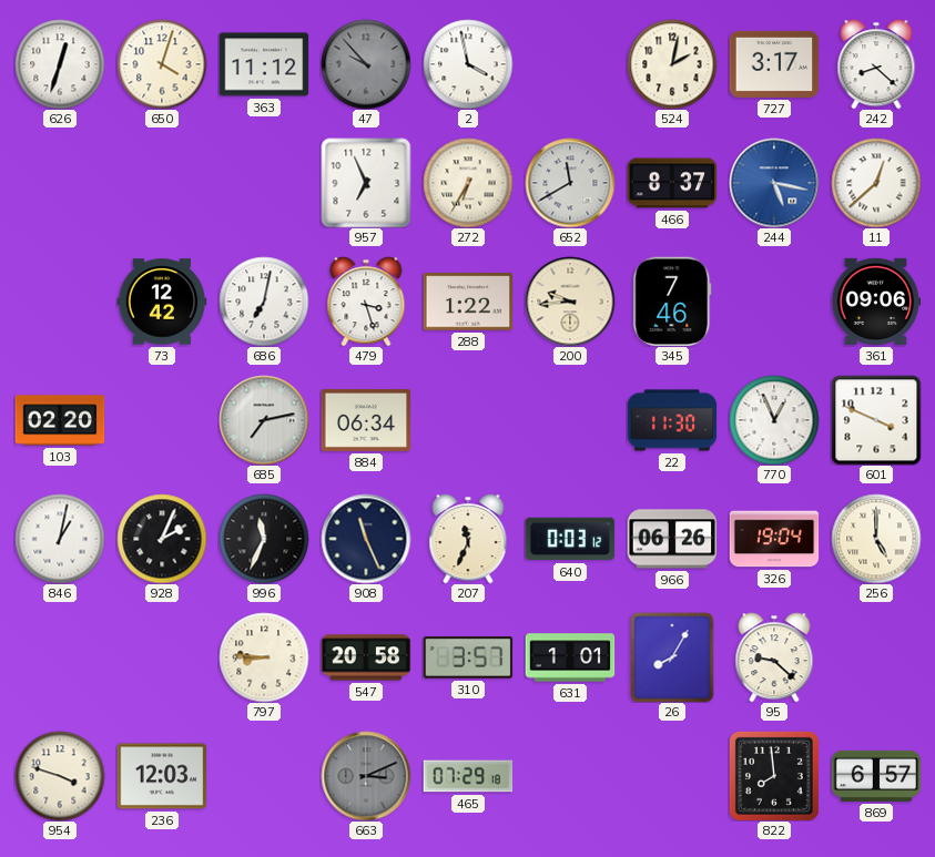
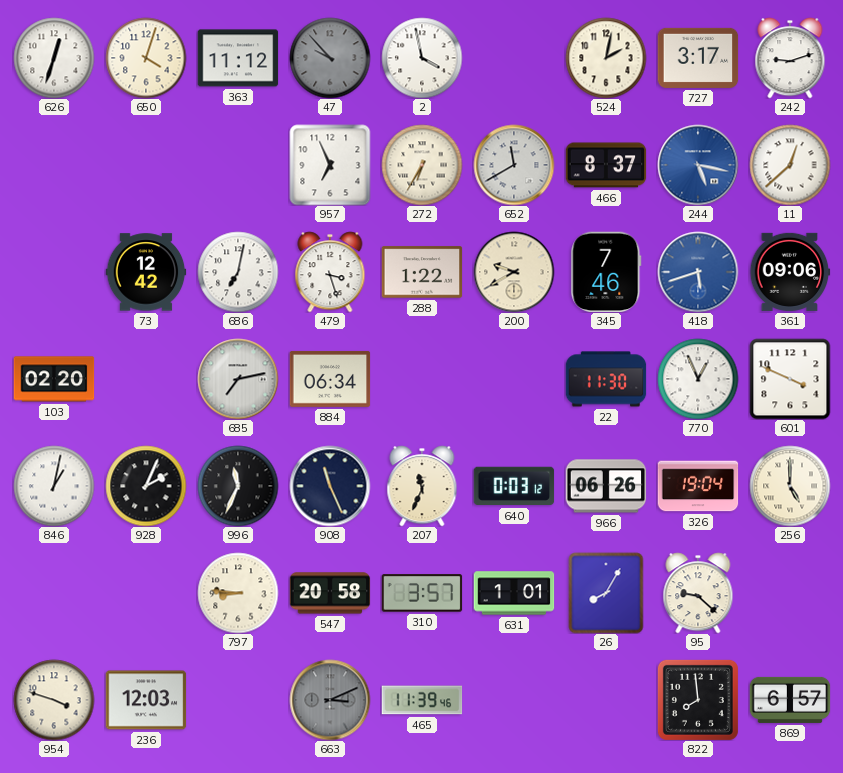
242: 8:22 -> 9:12
200: 9:44 -> 9:40
418: none -> 5:42
465: 07:29 -> 11:39
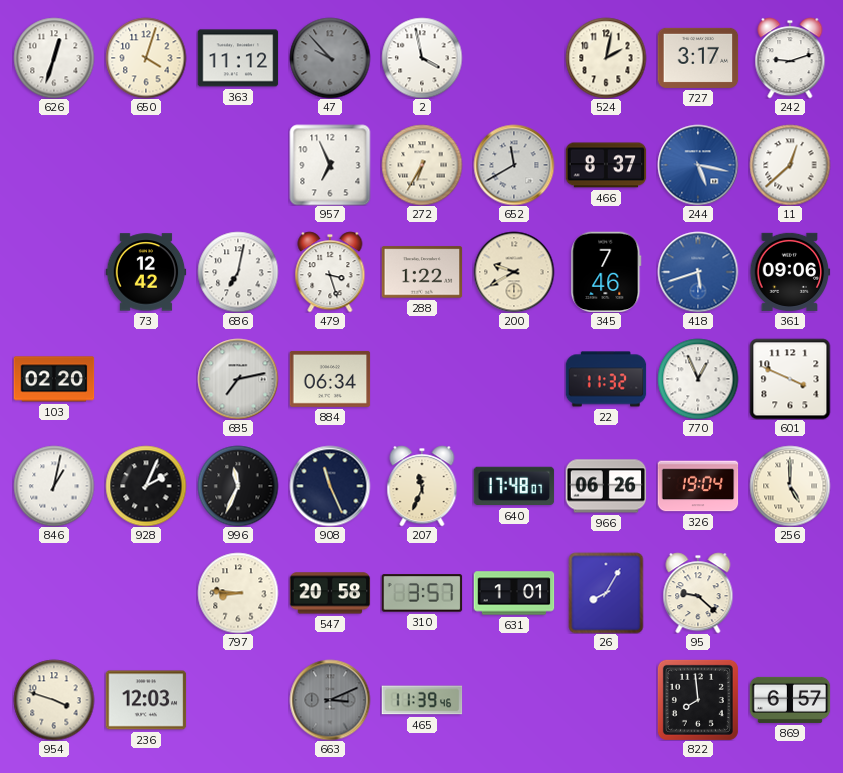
22: 11:30 -> 11:32
640: 0:03 -> 17:48
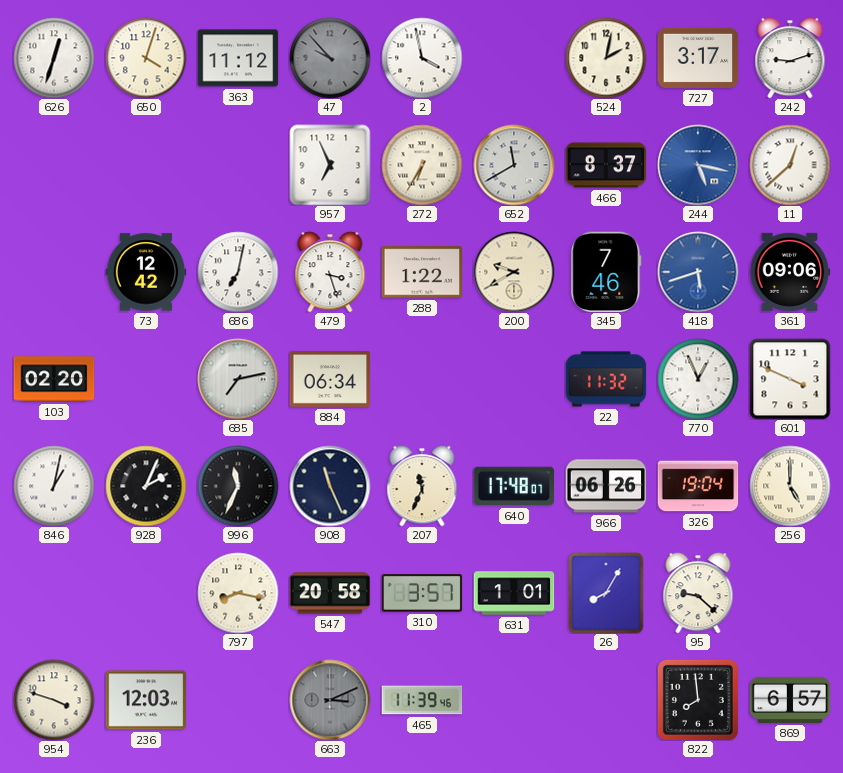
797: 8:46 -> 8:17
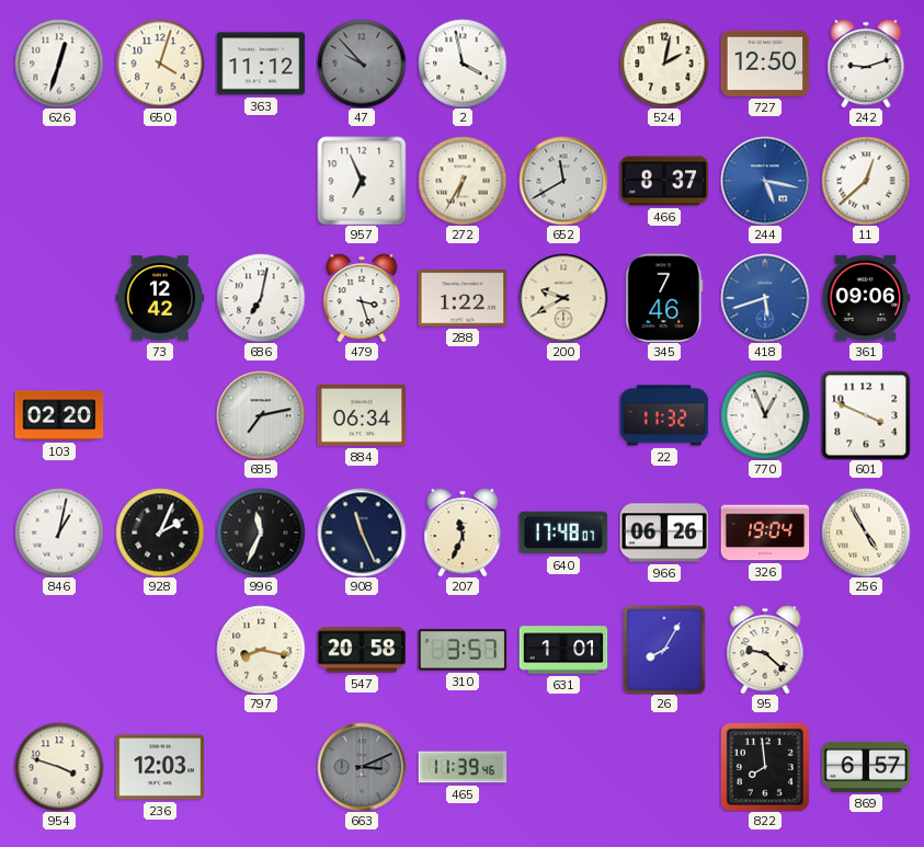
727: 3:17 -> 12:50
256: 5:00 -> 4:55
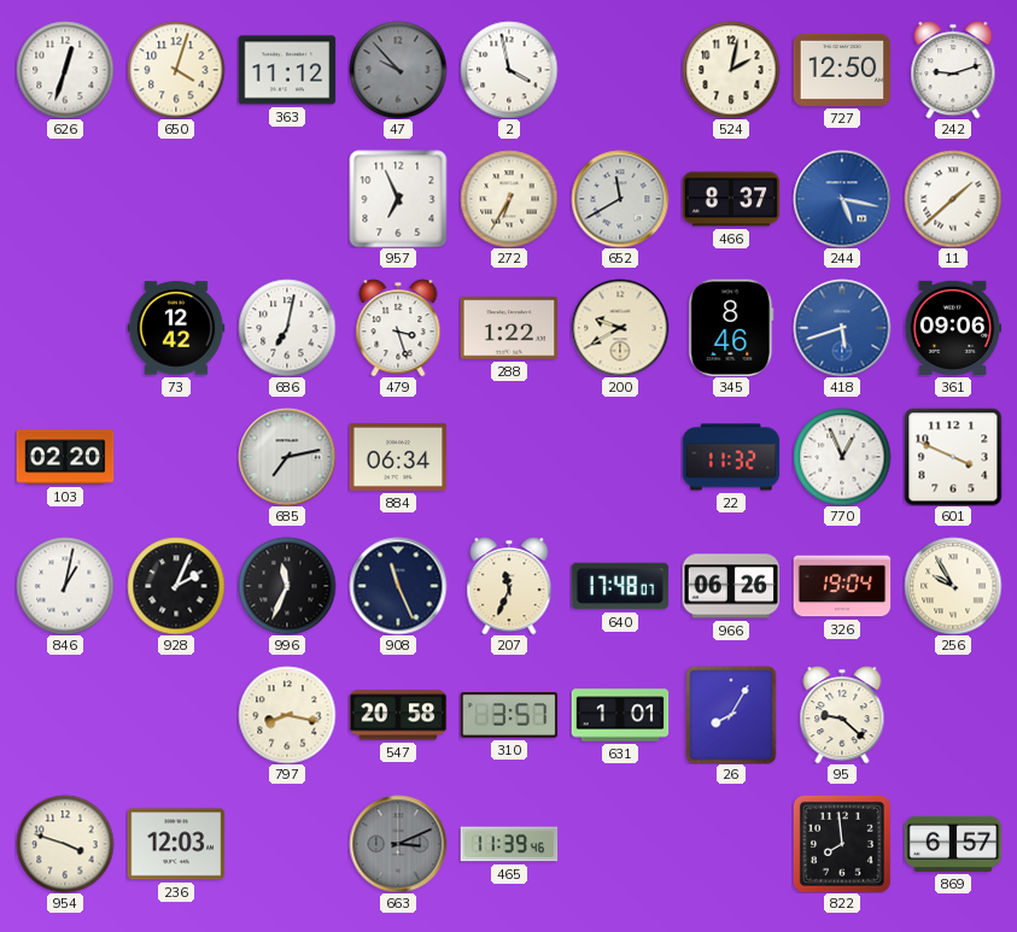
11: 12:38 -> 1:38
345: 7:46 -> 8:46
256: 4:55 -> 9:55
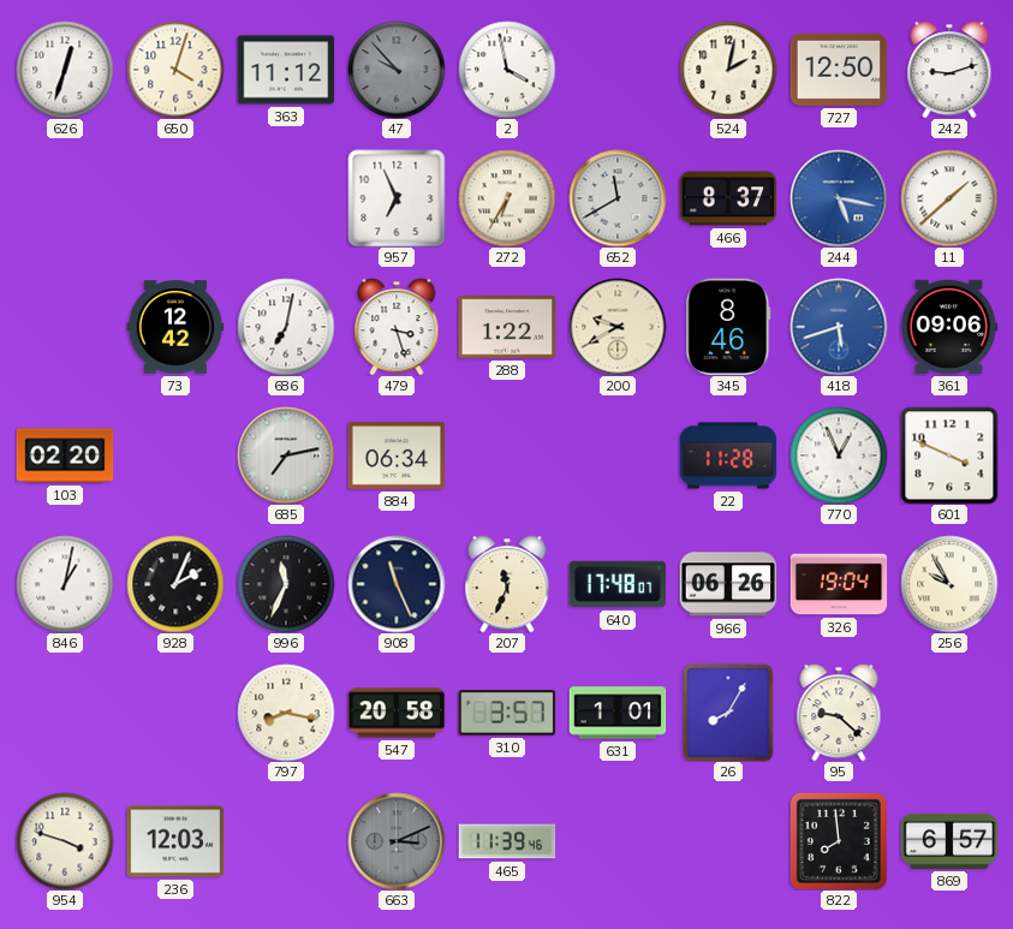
22: 11:32 -> 11:28
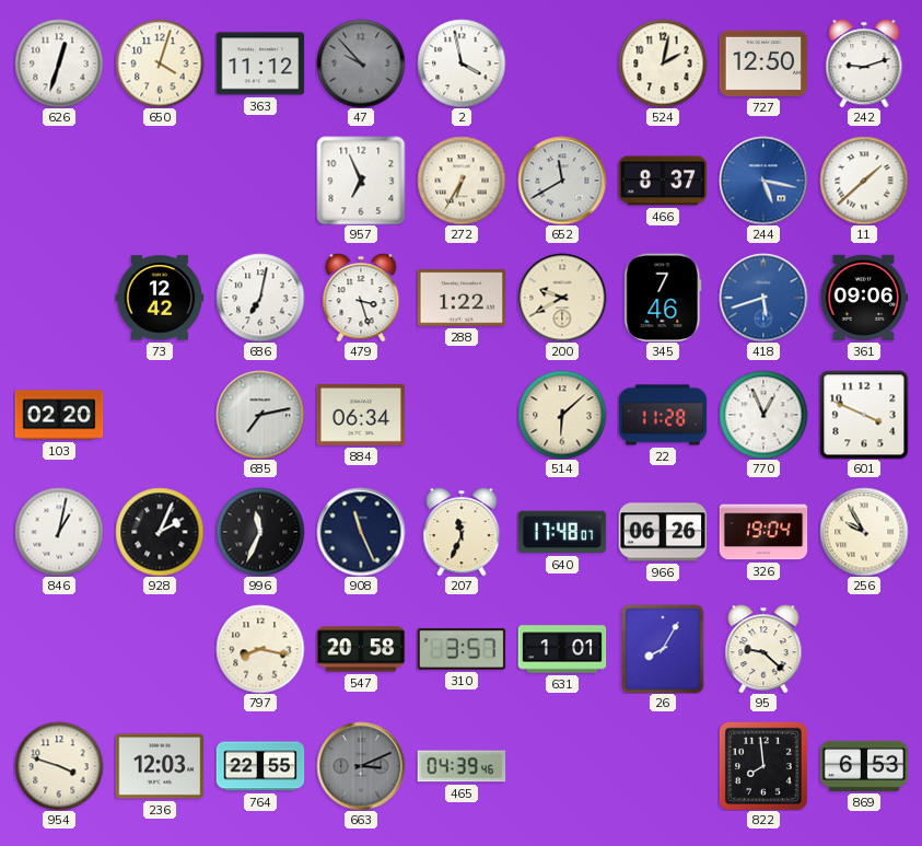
345: 8:46 -> 7:46
514: none -> 6:08
764: none -> 22:55
465: 11:39 -> 04:39
869: 6:57 -> 6:53
